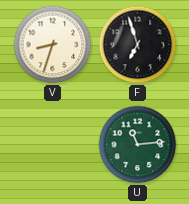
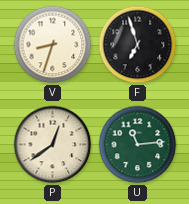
P: none -> 12:39
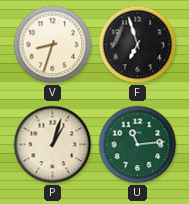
P: 12:39 -> 1:03
